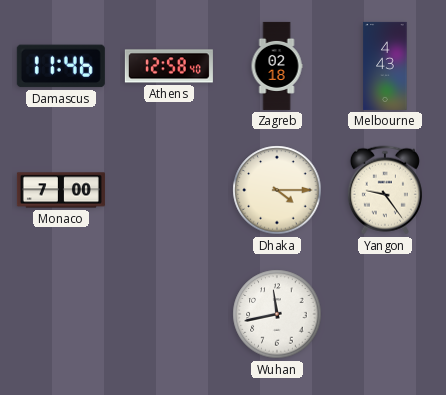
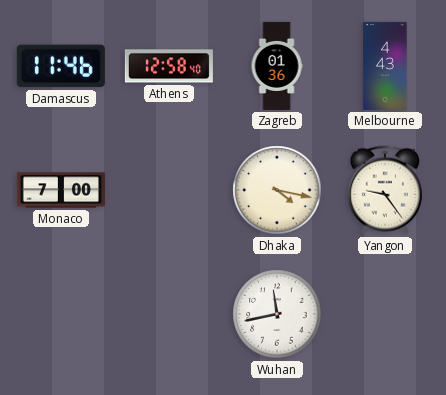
Zagreb: 02:18 -> 01:36
Dhaka: 4:15 -> 4:17
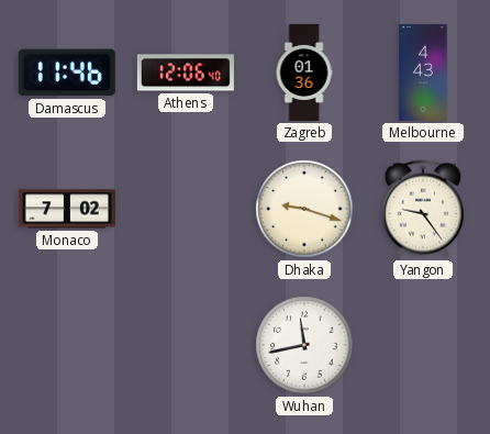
Athens: 12:58 -> 12:06
Monaco: 7:00 -> 7:02
Dhaka: 4:17 -> 9:18
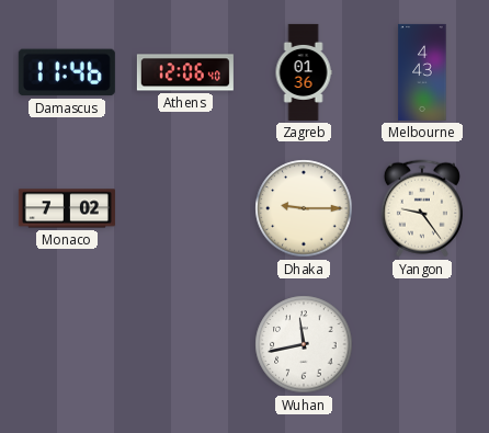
Dhaka: 9:18 -> 9:15
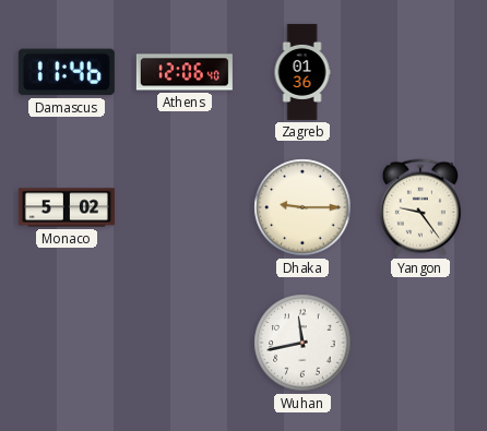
Melbourne: 4:43 -> none
Monaco: 7:02 -> 5:02
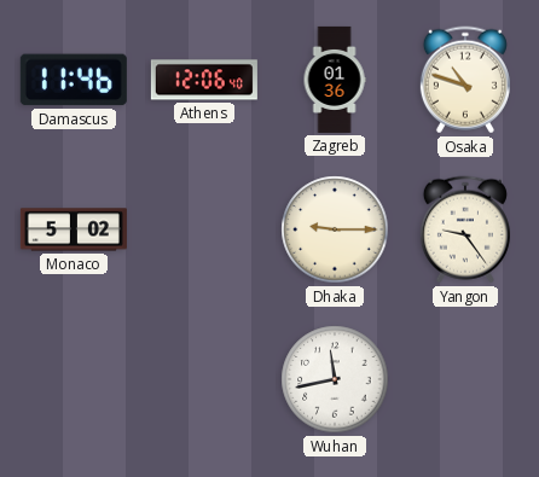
Osaka: none -> 10:48
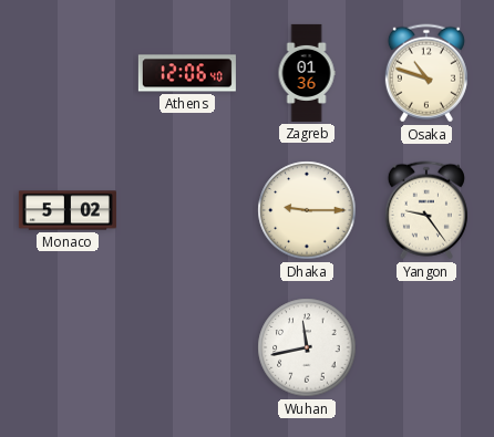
Damascus: 11:46 -> none
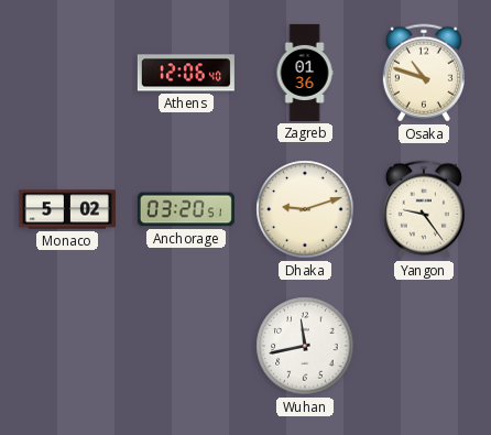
Anchorage: none -> 03:20
Dhaka: 9:15 -> 9:12
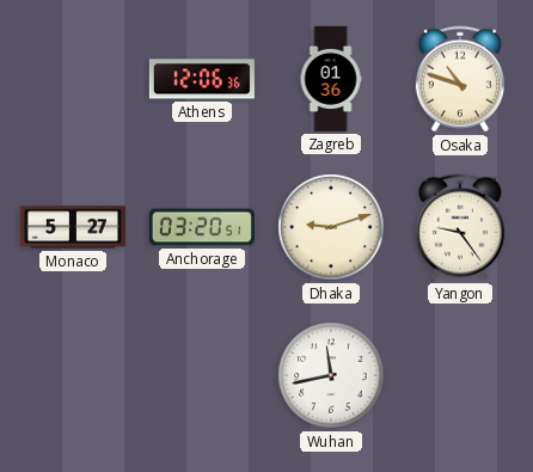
Athens: 12:06:40 -> 12:06:36
Monaco: 5:02 -> 5:27
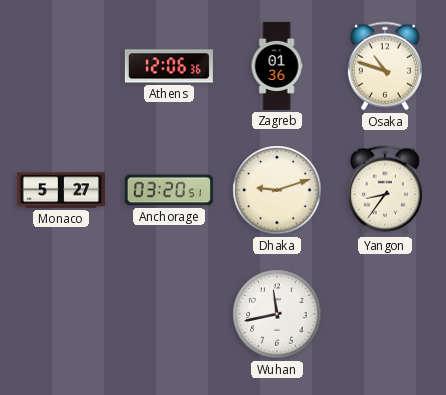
Yangon: 9:24 -> 8:36
